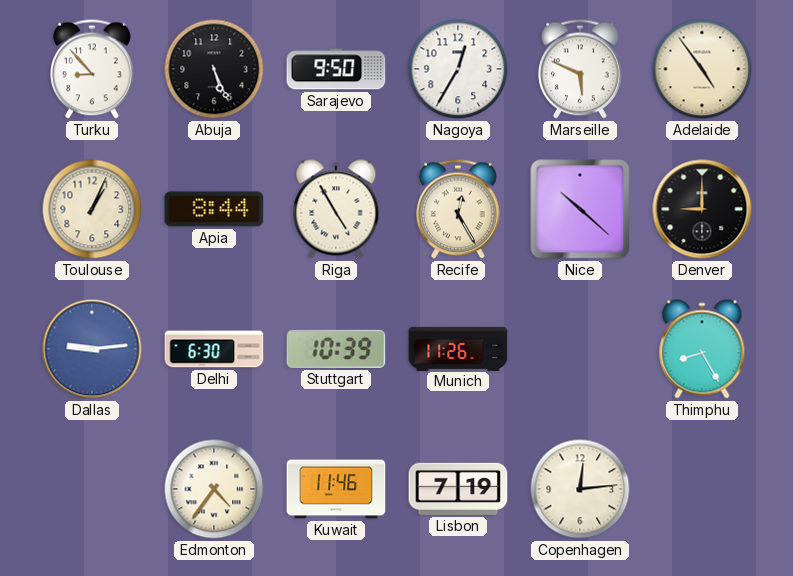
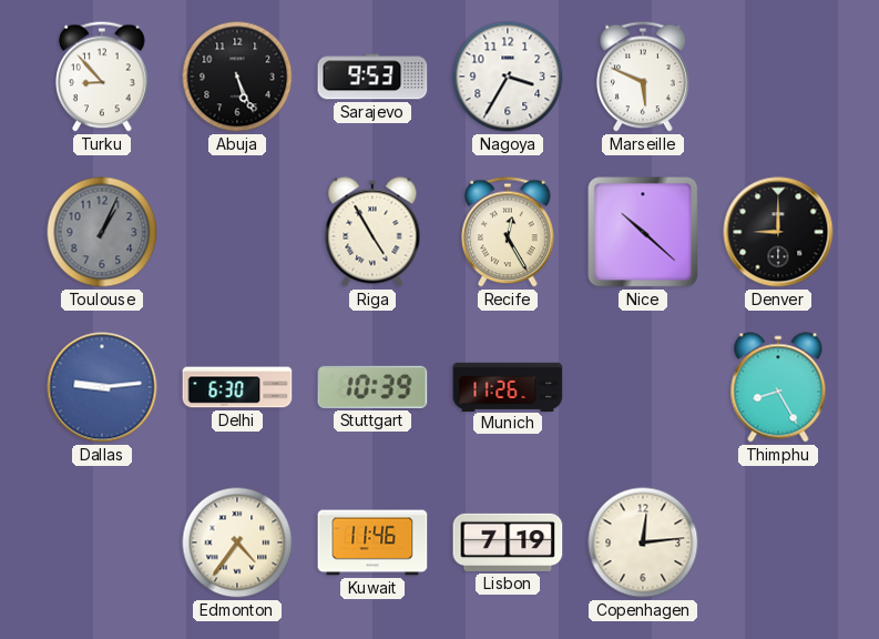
Sarajevo: 9:50 -> 9:53
Nagoya: 12:35 -> 3:35
Adelaide: 4:54 -> none
Toulouse dial: cream -> grey
Apia: 8:44 -> none
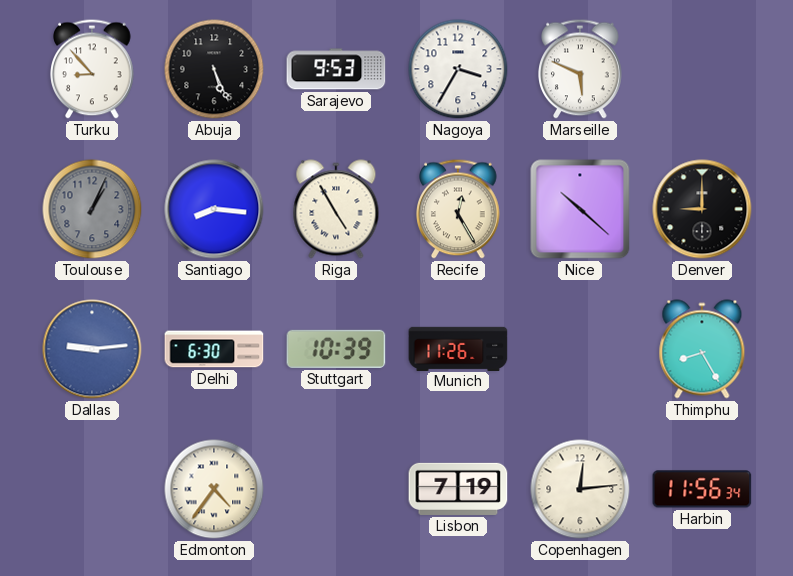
Santiago: none -> 8:16
Kuwait: 11:46 -> none
Harbin: none -> 11:56
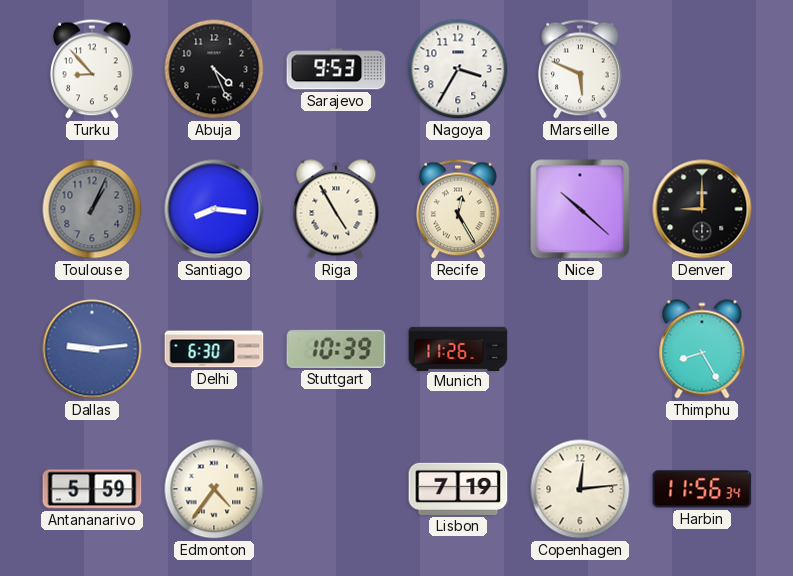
Abuja: 5:26 -> 4:26
Antananarivo: none -> 5:59
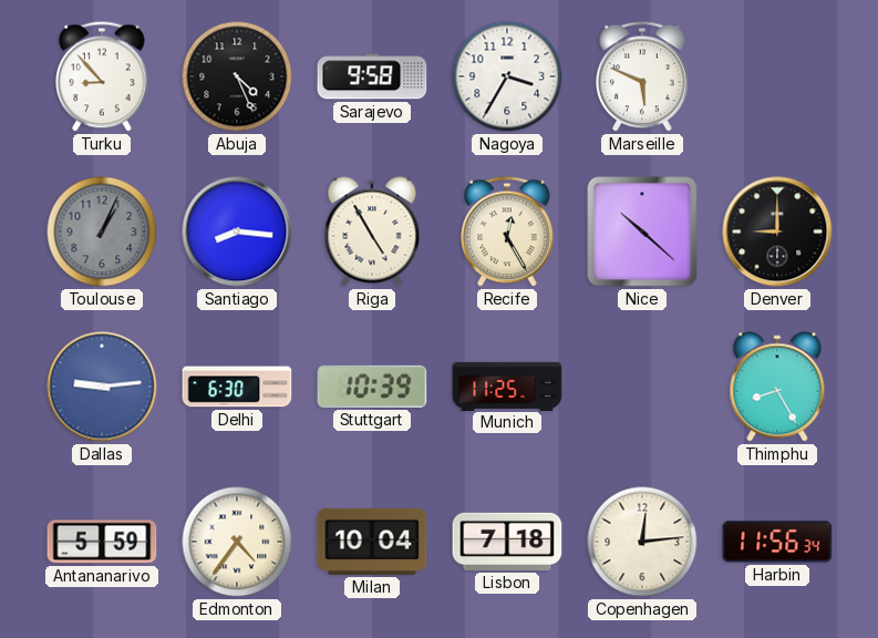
Sarajevo: 9:53 -> 9:58
Munich: 11:26 -> 11:25
Milan: none -> 10:04
Lisbon: 7:19 -> 7:18
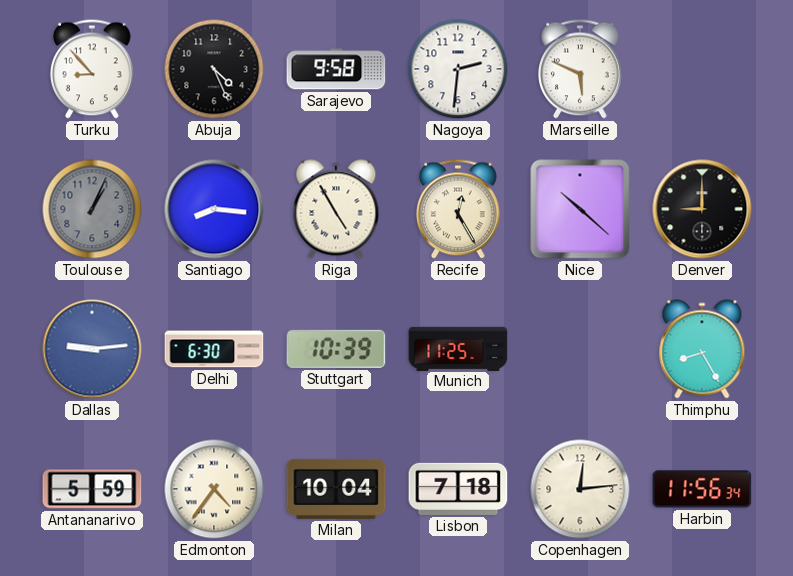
Nagoya: 3:35 -> 2:31
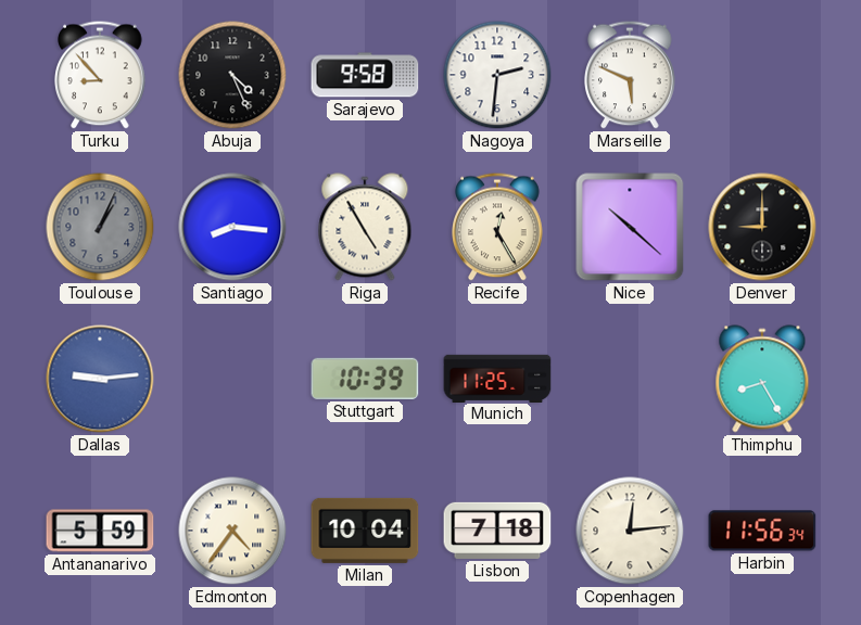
Delhi: 6:30 -> none
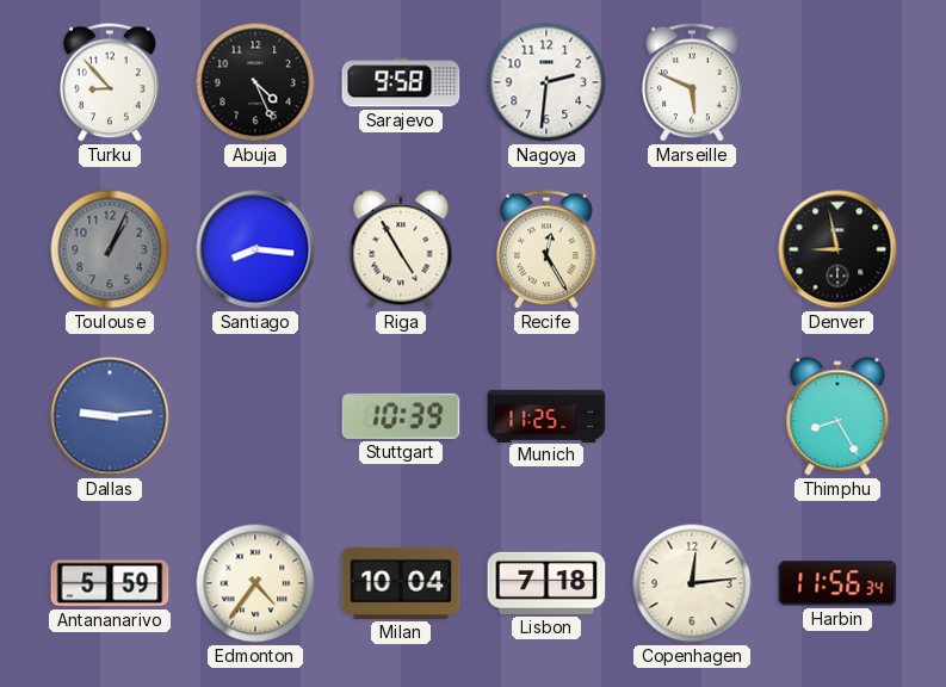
Nice: 10:22 -> none
Denver: 9:00 -> 8:58
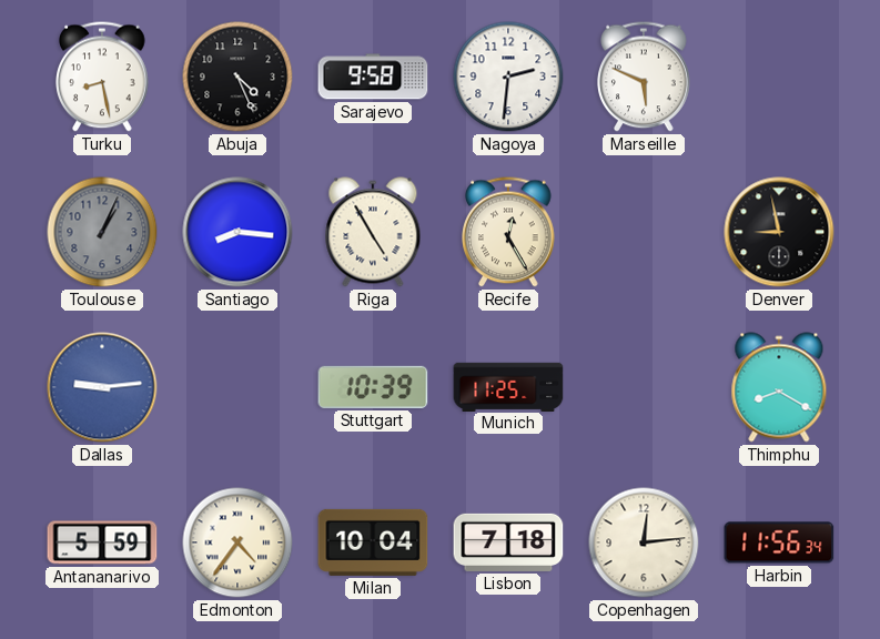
Turku: 8:53 -> 8:28
Thimphu: 8:25 -> 8:20
